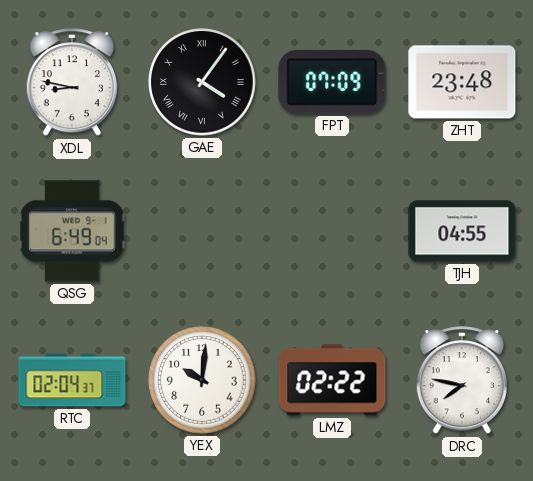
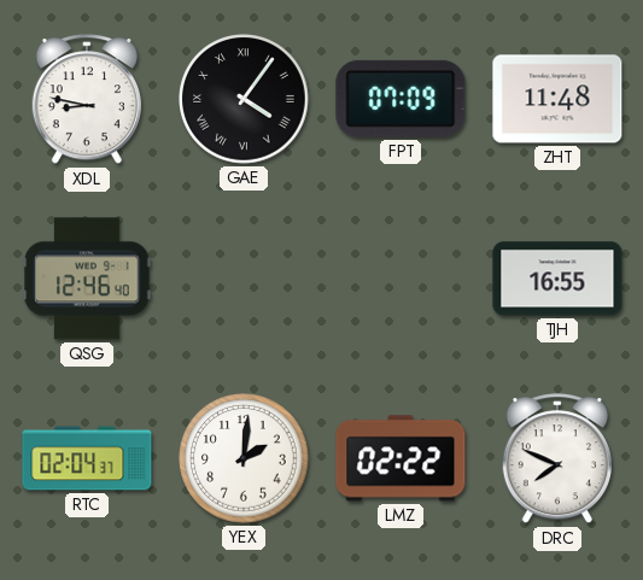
ZHT: 23:48 -> 11:48
QSG: 6:49 -> 12:46
TJH: 04:55 -> 16:55
YEX: 10:01 -> 2:01
DRC: 7:47 -> 7:49
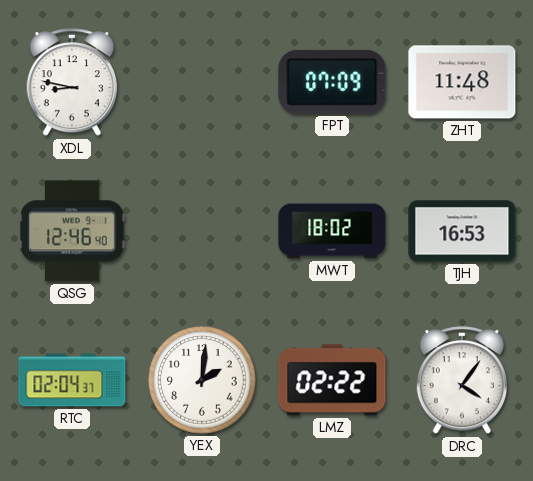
GAE: 4:06 -> none
MWT: none -> 18:02
TJH: 16:55 -> 16:53
DRC: 7:49 -> 4:06
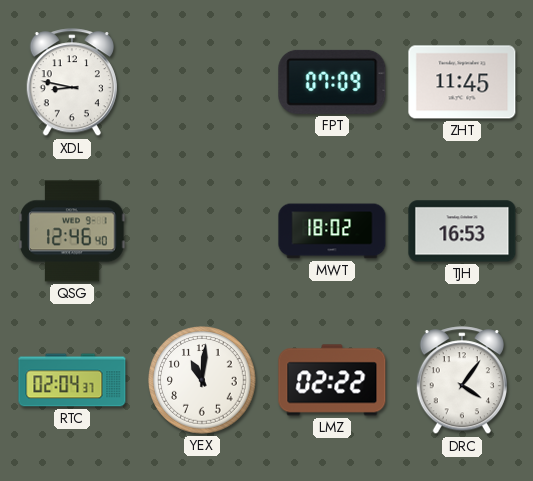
ZHT: 11:48 -> 11:45
YEX: 2:01 -> 11:01
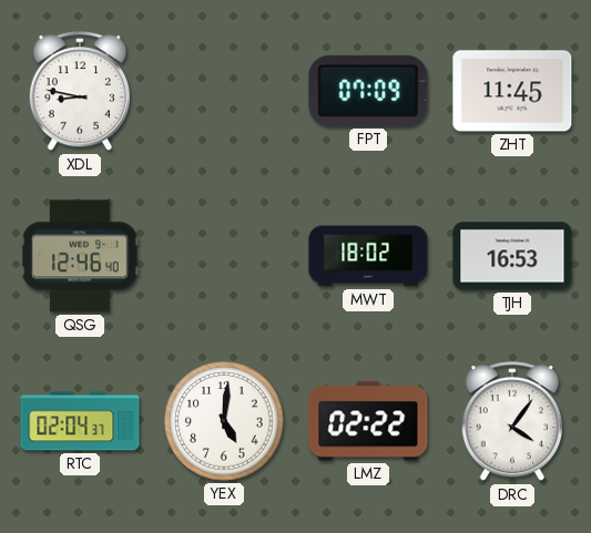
YEX: 11:01 -> 5:01
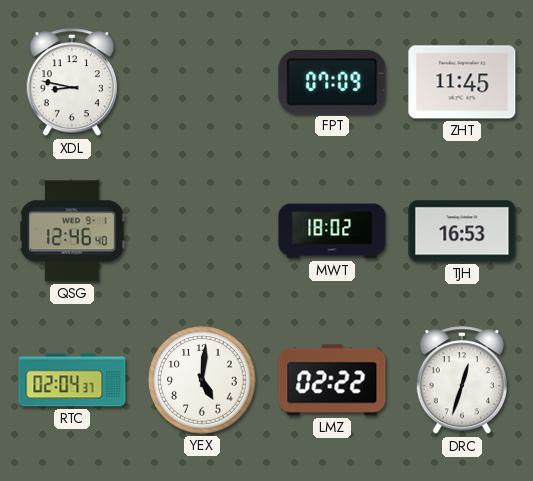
DRC: 4:06 -> 12:33
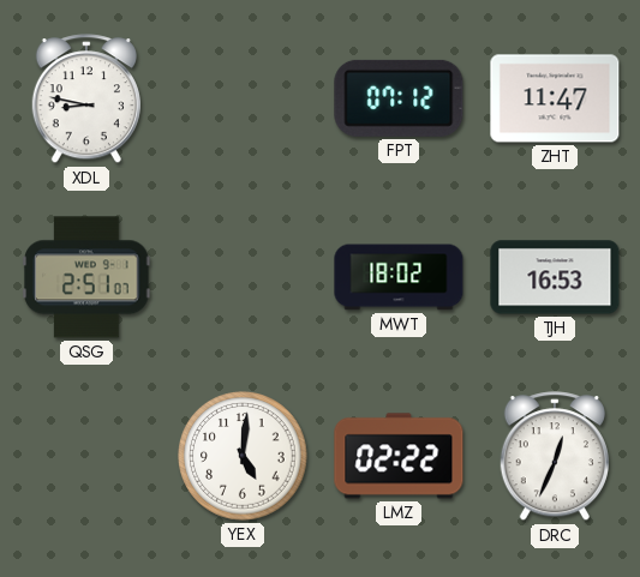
FPT: 07:09 -> 07:12
ZHT: 11:45 -> 11:47
QSG: 12:46 -> 2:51
RTC: 02:04 -> none
DRC: 12:33 -> 12:34
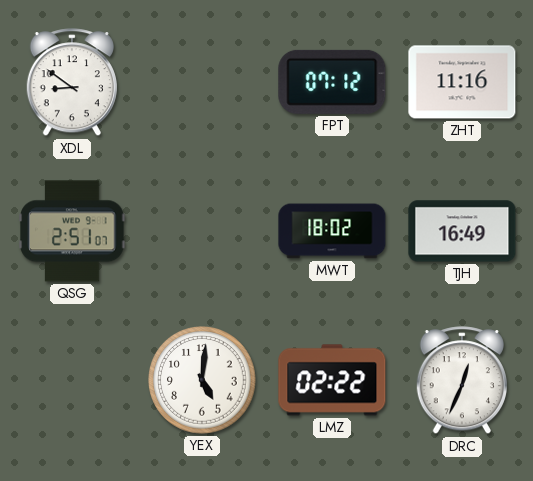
XDL: 8:47 -> 8:51
ZHT: 11:47 -> 11:16
TJH: 16:53 -> 16:49
